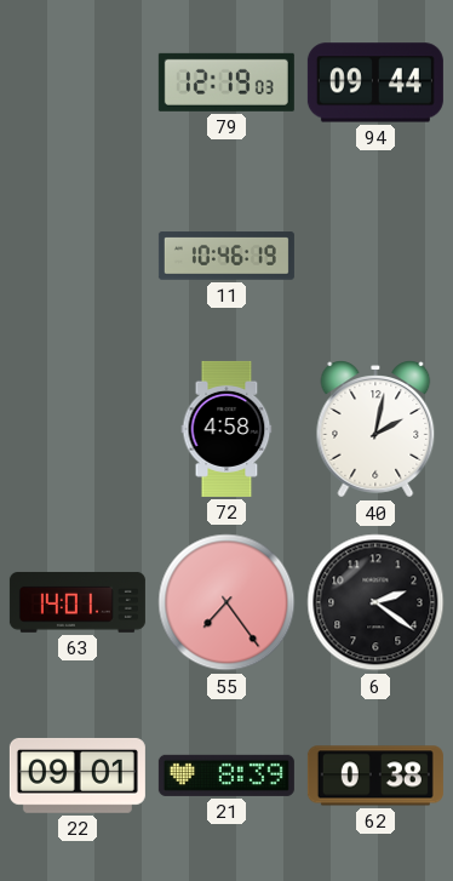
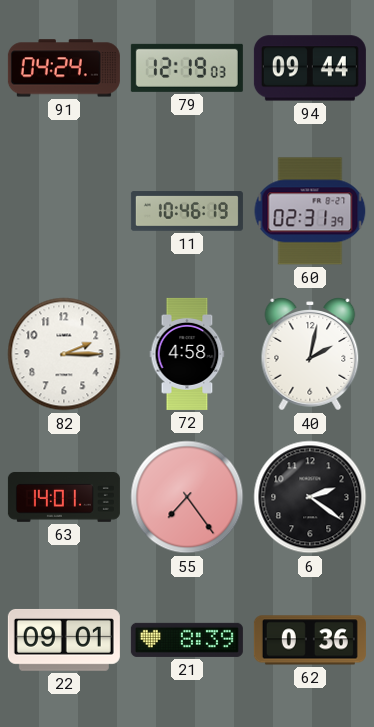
91: none -> 04:24
60: none -> 02:31
82: none -> 2:15
62: 0:38 -> 0:36
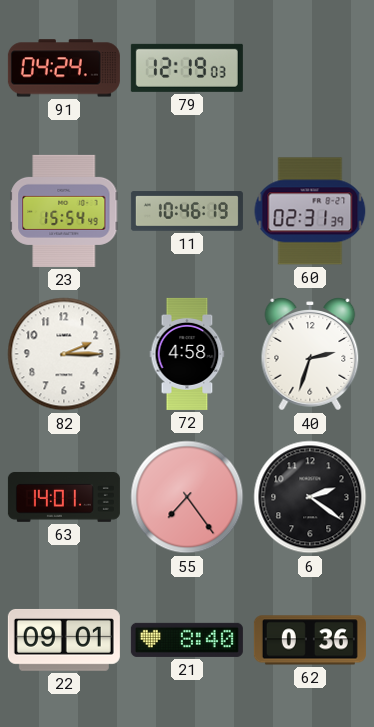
94: 09:44 -> none
23: none -> 15:54
40: 2:02 -> 2:33
21: 8:39 -> 8:40
